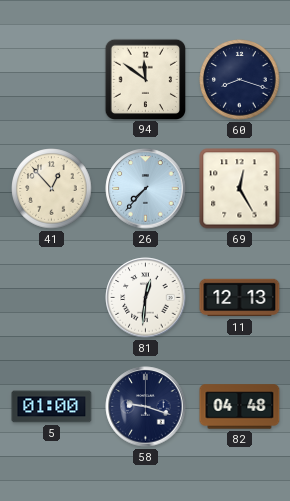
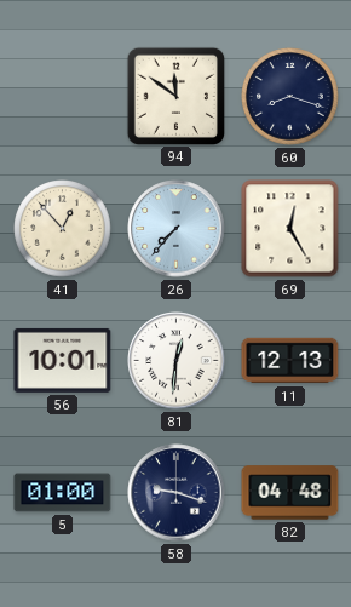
56: none -> 10:01
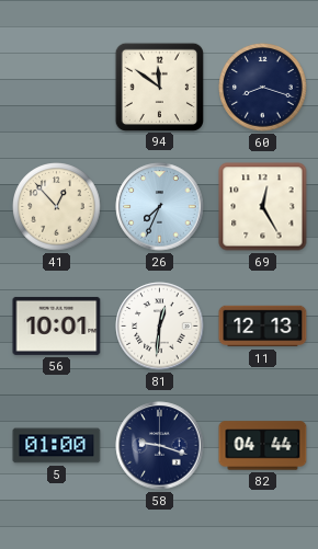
26: 7:37 -> 7:34
82: 04:48 -> 04:44
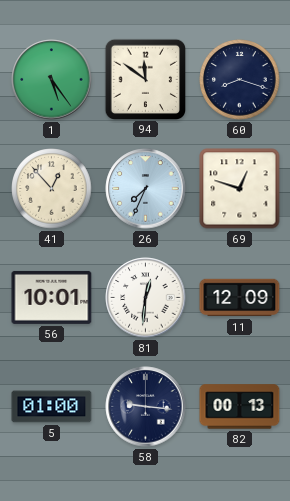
1: none -> 5:24
69: 12:25 -> 12:48
11: 12:13 -> 12:09
58: 9:18 -> 9:16
82: 04:44 -> 00:13
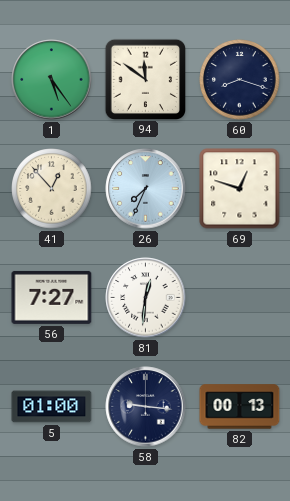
56: 10:01 -> 7:27
11: 12:09 -> none
